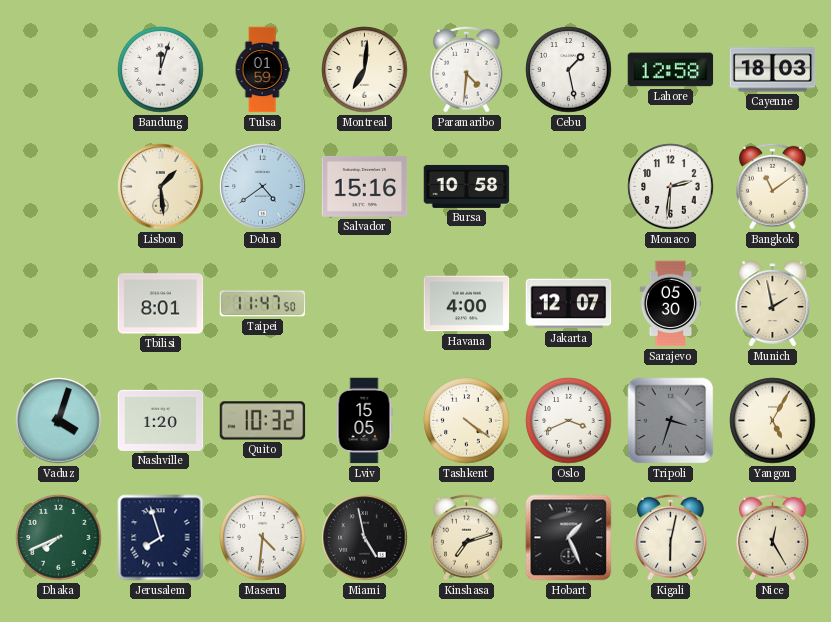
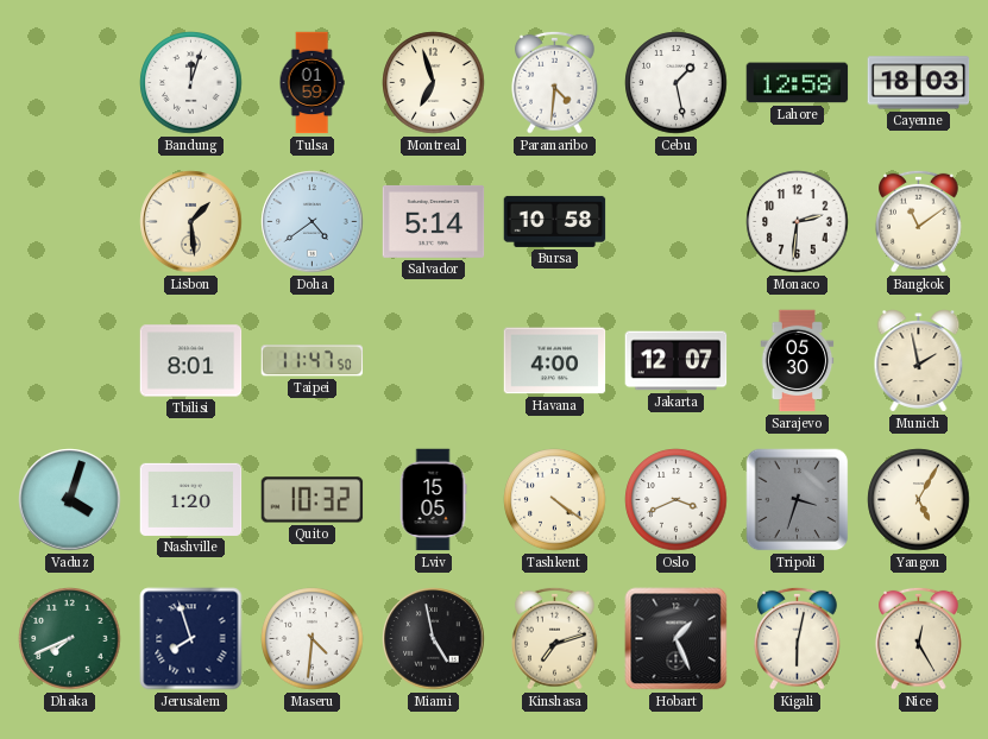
Montreal: 7:01 -> 6:57
Salvador: 15:16 -> 5:14
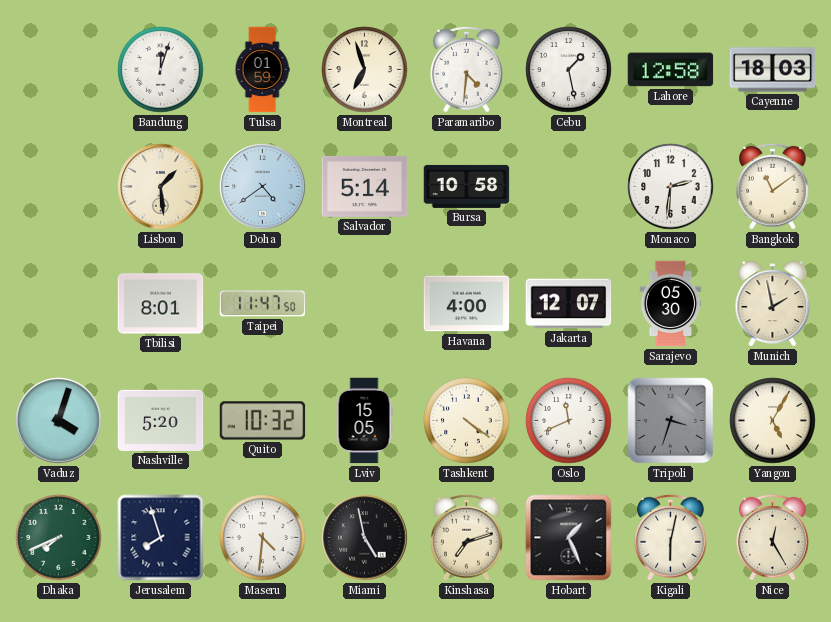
Nashville: 1:20 -> 5:20
Oslo: 3:41 -> 11:41
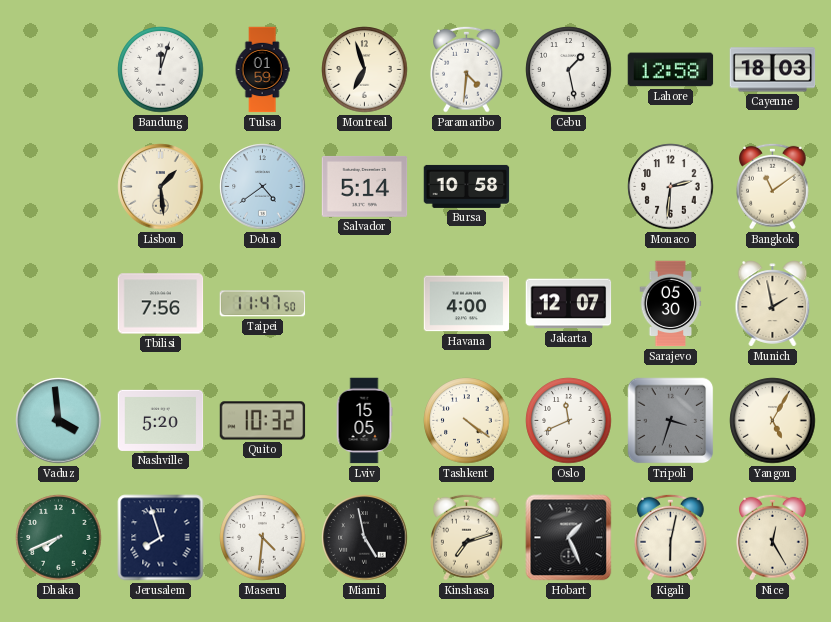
Tbilisi: 8:01 -> 7:56
Vaduz: 4:03 -> 3:59
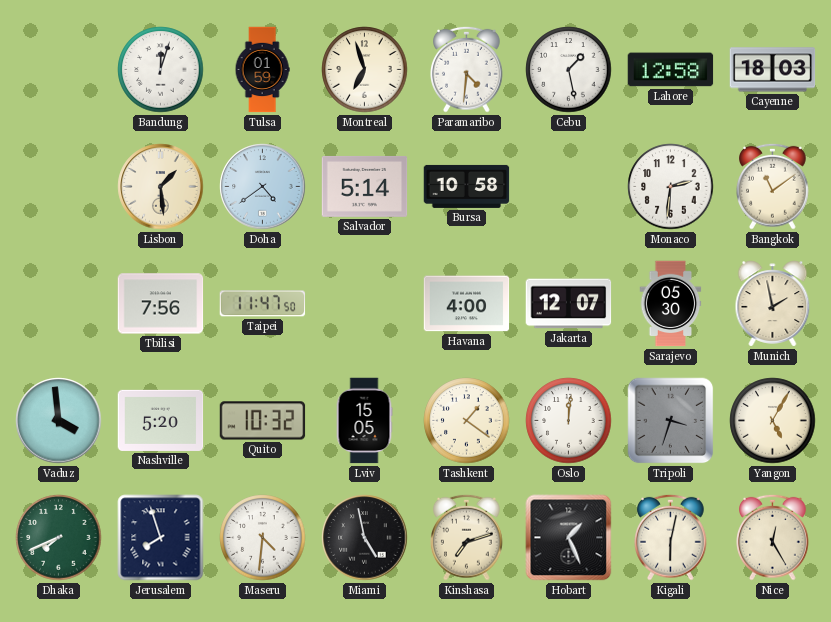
Tashkent: 4:21 -> 1:21
Oslo: 11:41 -> 12:01
